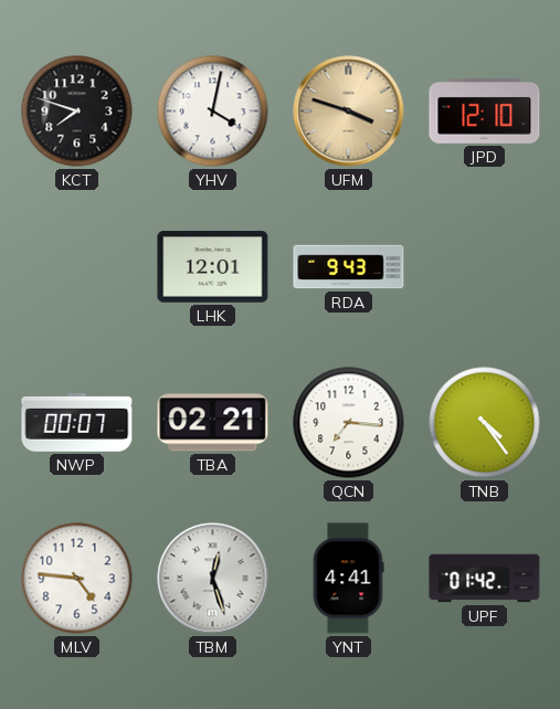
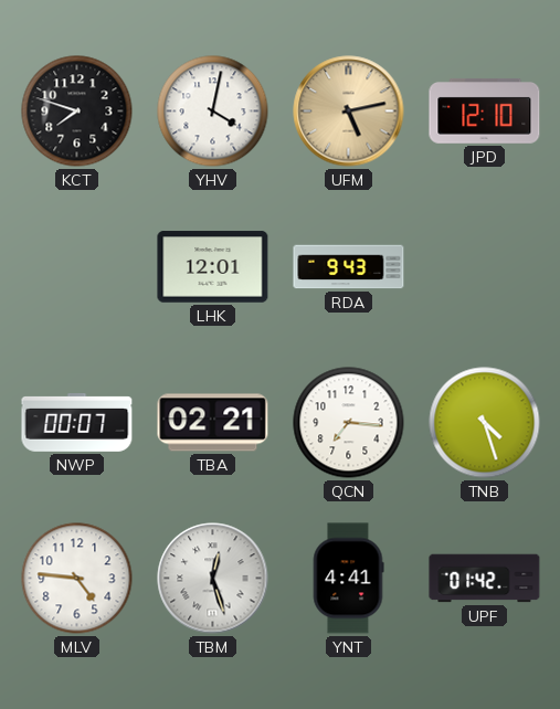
UFM: 3:48 -> 5:13
TNB: 4:24 -> 4:27
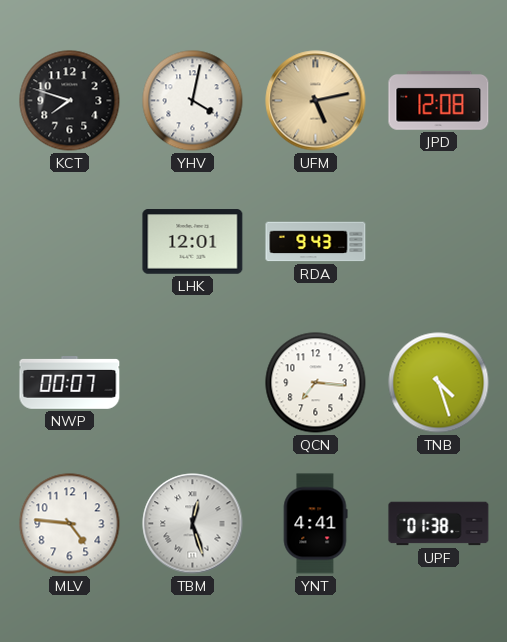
JPD: 12:10 -> 12:08
TBA: 02:21 -> none
UPF: 01:42 -> 01:38
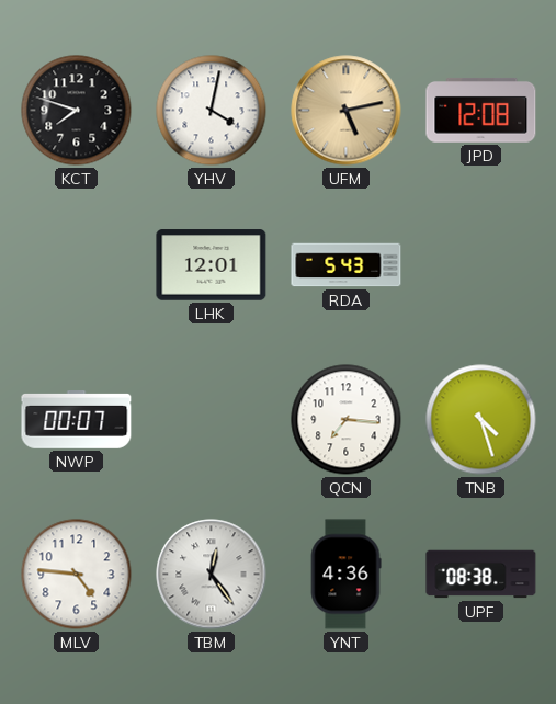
RDA: 9:43 -> 5:43
TBM: 12:27 -> 12:24
YNT: 4:41 -> 4:36
UPF: 01:38 -> 08:38
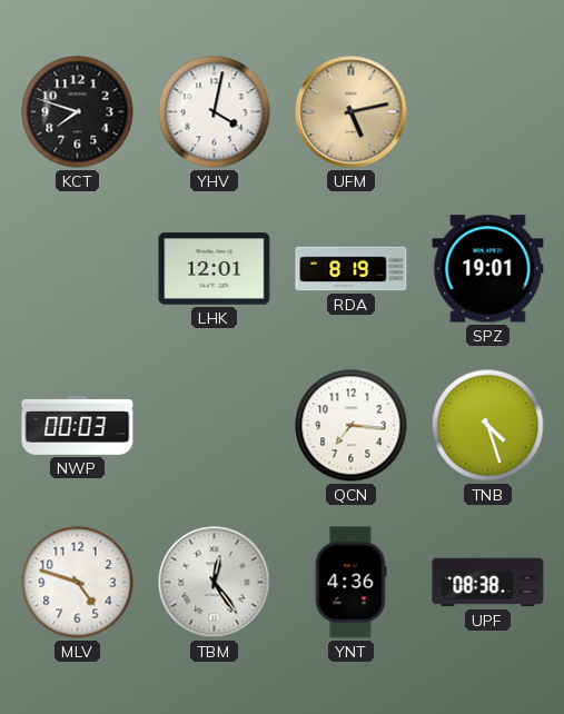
JPD: 12:08 -> none
RDA: 5:43 -> 8:19
SPZ: none -> 19:01
NWP: 00:07 -> 00:03
MLV: 4:46 -> 4:48
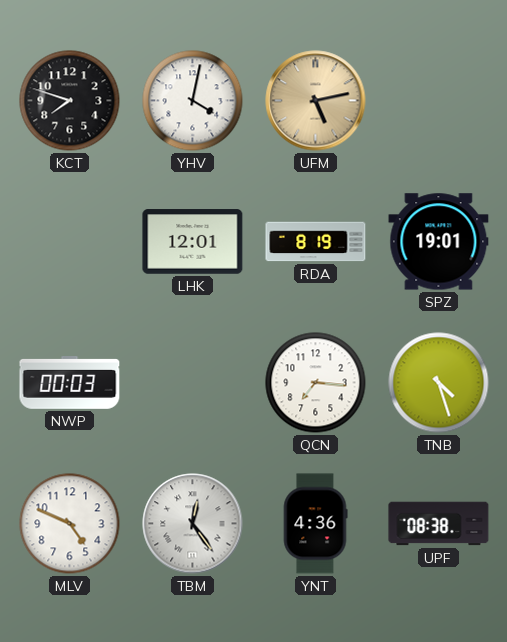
MLV: 4:48 -> 4:49
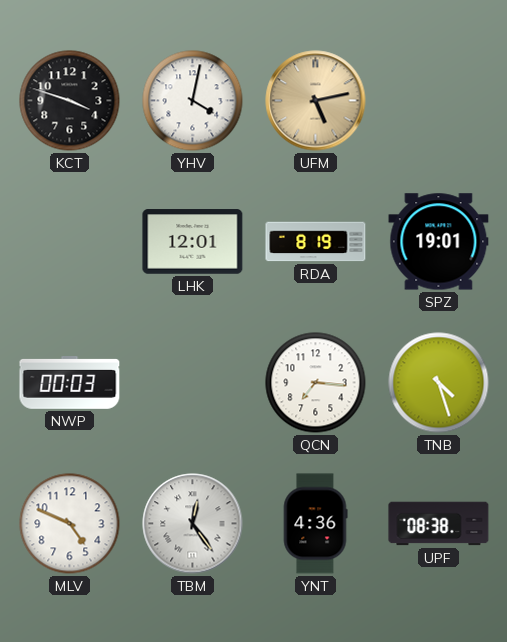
KCT: 7:48 -> 3:48
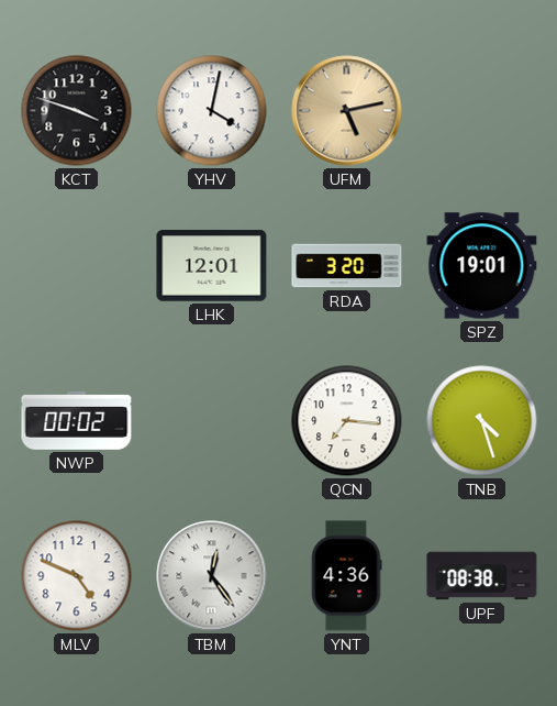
RDA: 8:19 -> 3:20
NWP: 00:03 -> 00:02
